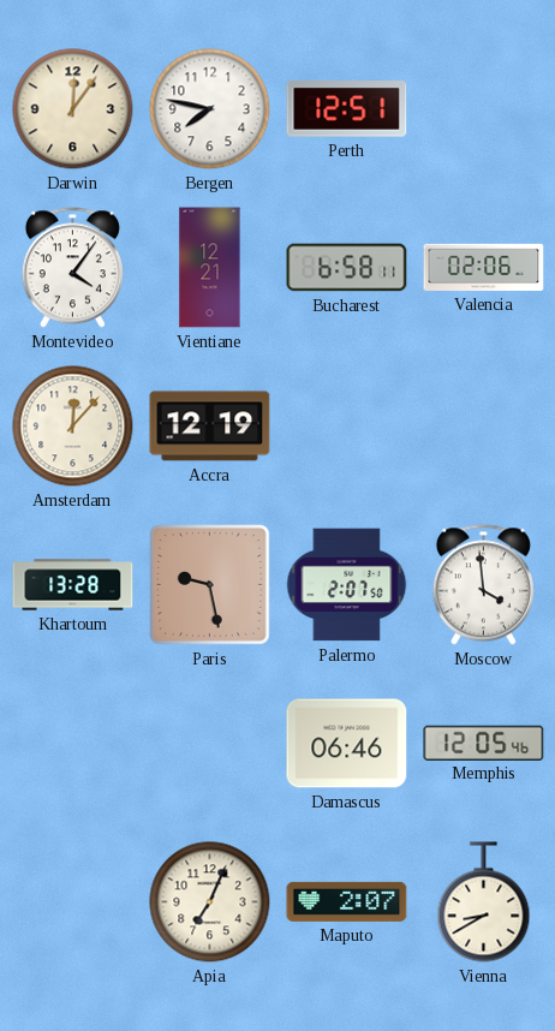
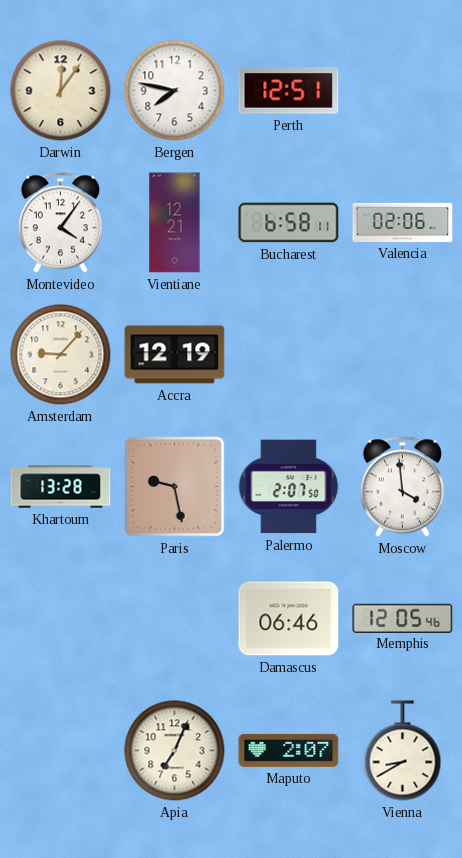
Amsterdam: 12:07 -> 9:07
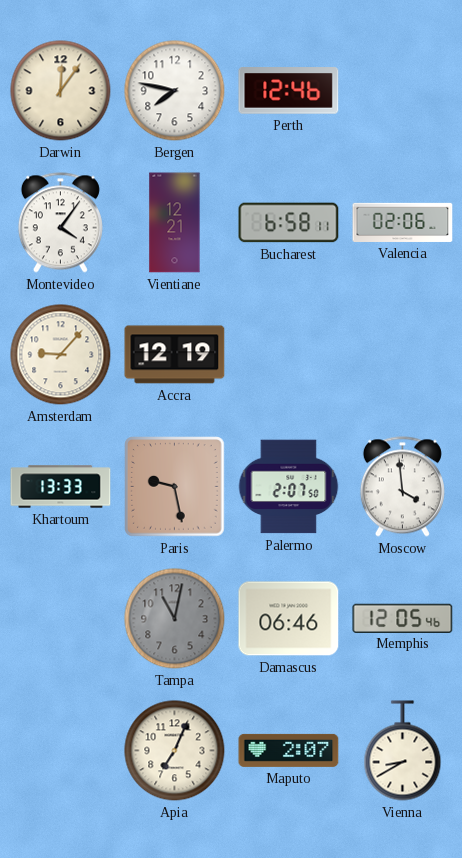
Perth: 12:51 -> 12:46
Khartoum: 13:28 -> 13:33
Tampa: none -> 11:02
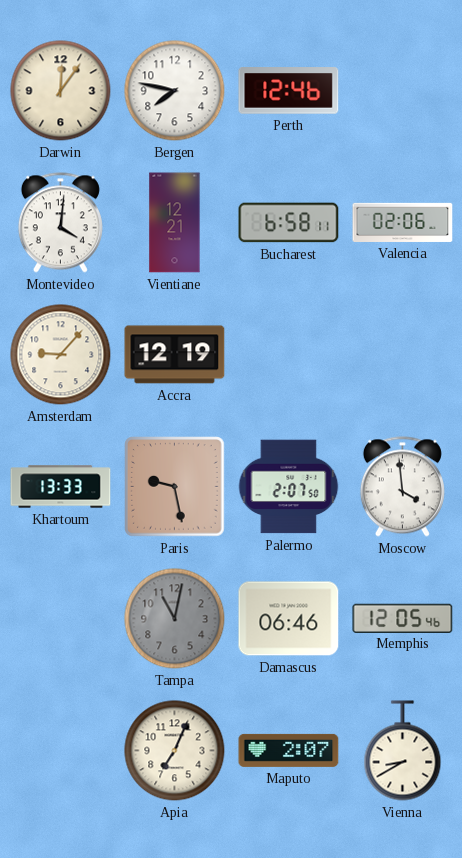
Montevideo: 4:06 -> 4:01
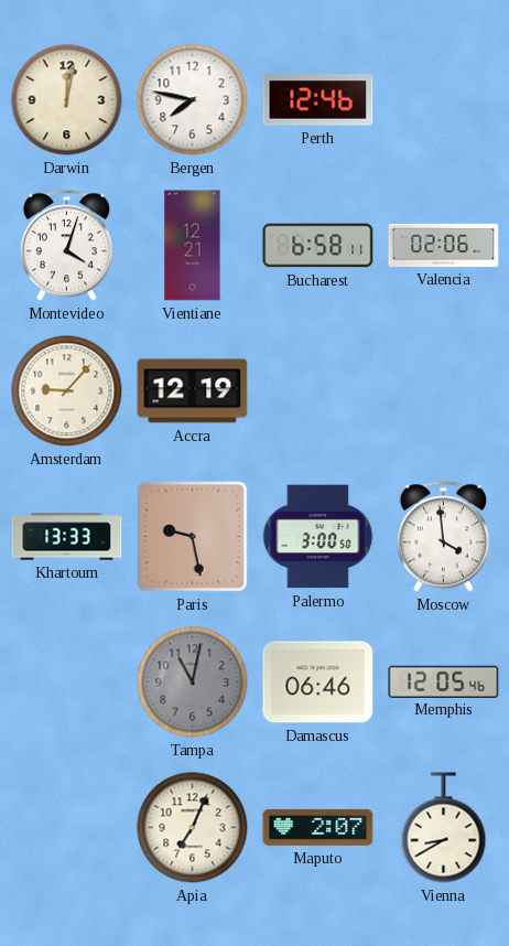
Darwin: 12:06 -> 12:02
Montevideo: 4:01 -> 4:03
Palermo: 2:07 -> 3:00
